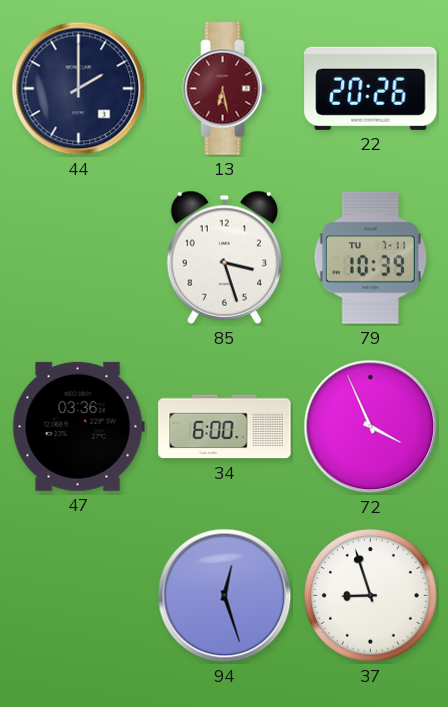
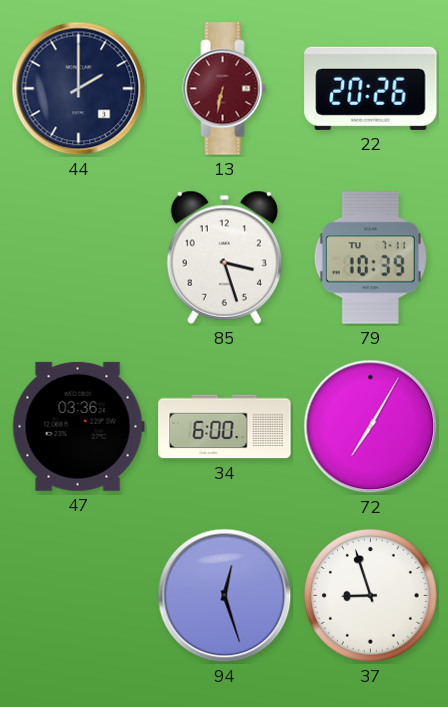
13: 6:28 -> 6:32
72: 3:56 -> 7:05
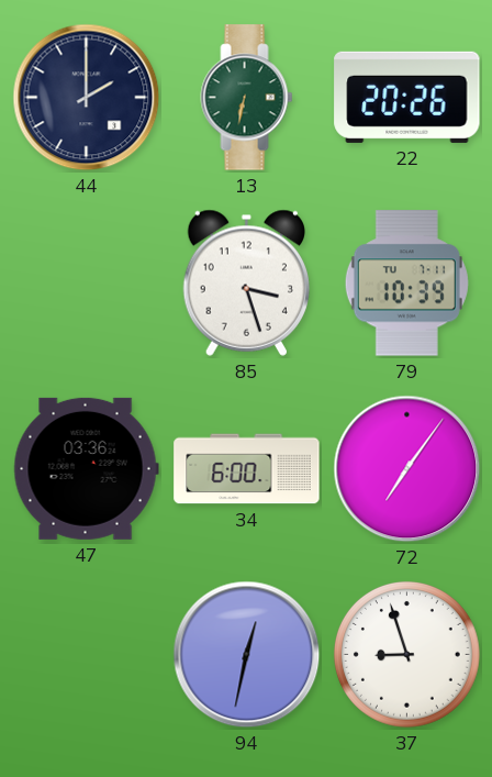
13 dial: burgundy -> green
72: 7:05 -> 7:06
94: 12:27 -> 12:32
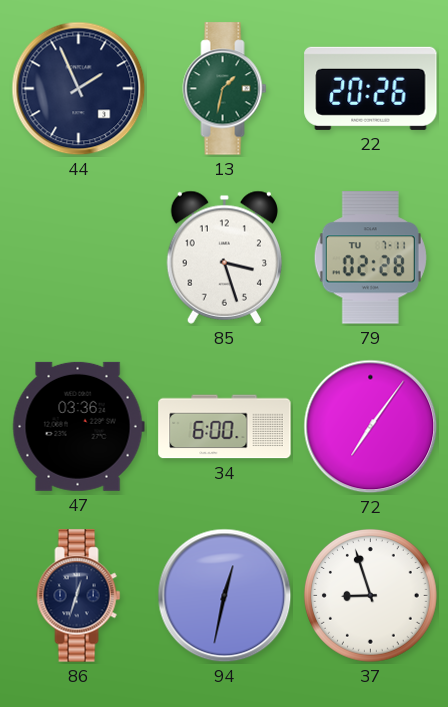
44: 2:00 -> 1:56
13: 6:32 -> 1:32
79: 10:39 -> 02:28
86: none -> 12:33
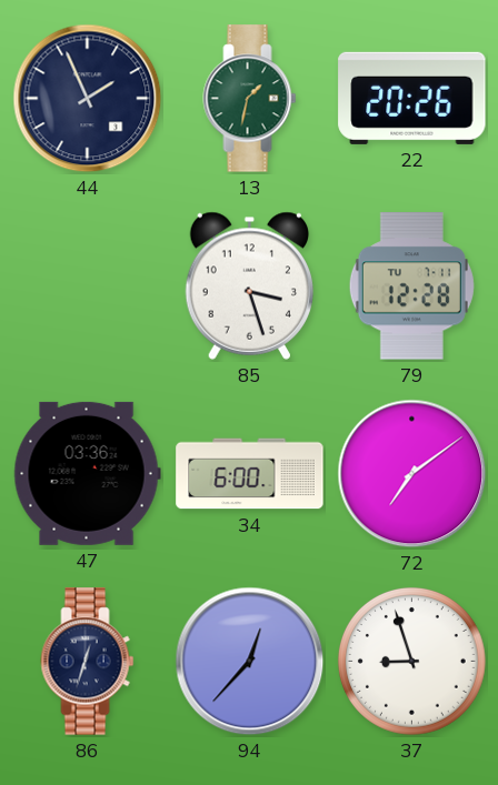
79: 02:28 -> 12:28
72: 7:06 -> 7:09
94: 12:32 -> 12:37
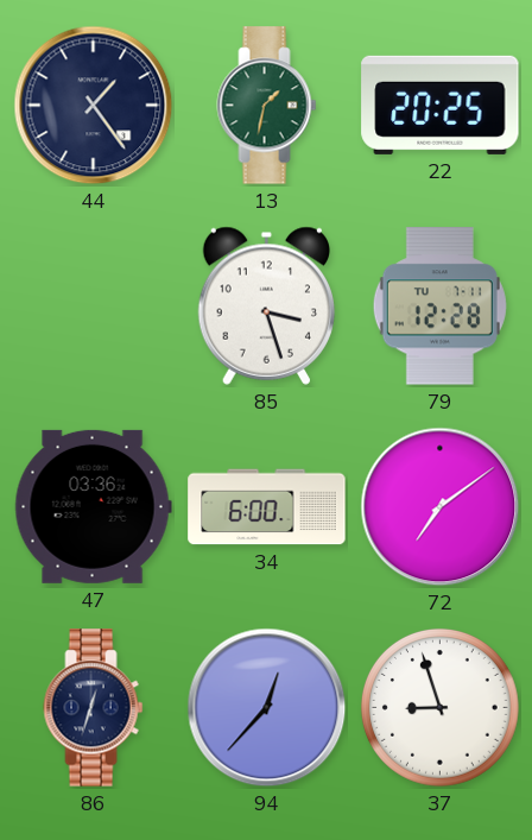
44: 1:56 -> 1:24
22: 20:26 -> 20:25
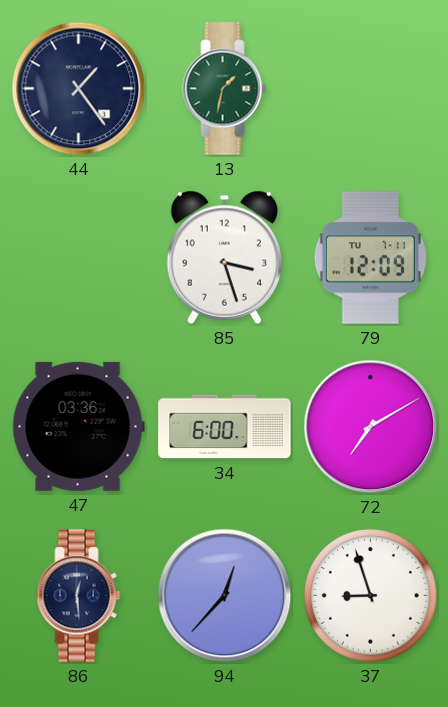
22: 20:25 -> none
79: 12:28 -> 12:09
72: 7:09 -> 7:10
86: 12:33 -> 12:29
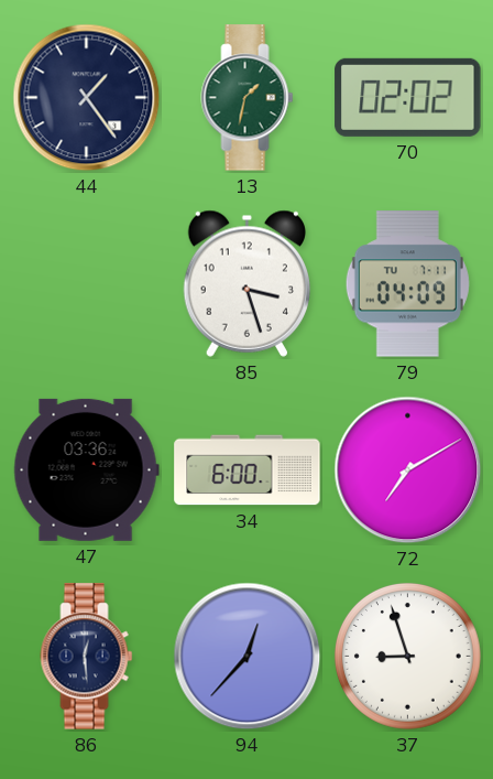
70: none -> 02:02
79: 12:09 -> 04:09
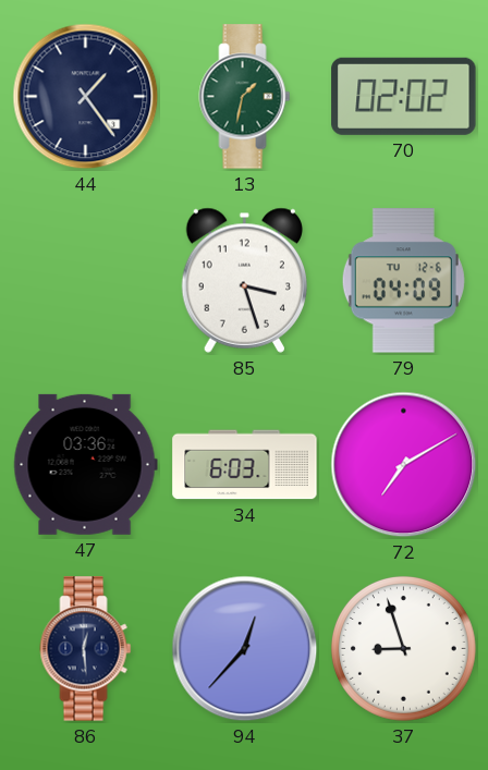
79 date: TU 7-11 -> TU 12-6
34: 6:00 -> 6:03
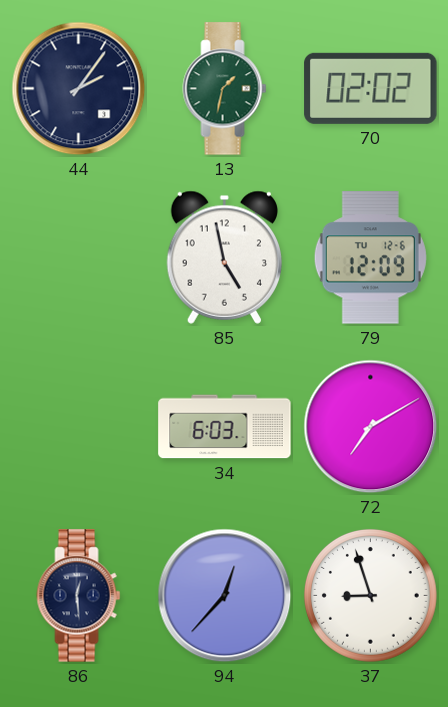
44: 1:24 -> 2:06
85: 3:27 -> 4:58
79: 04:09 -> 12:09
47: 03:36 -> none
